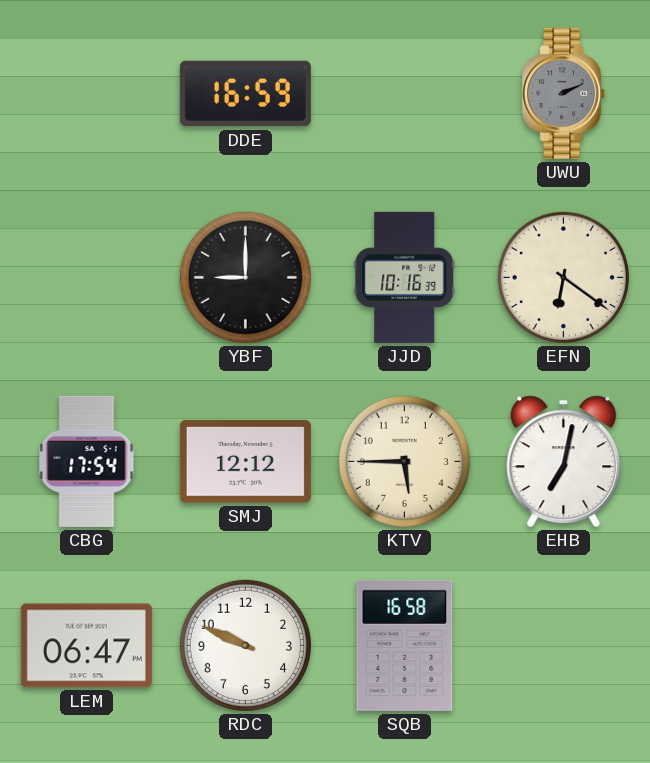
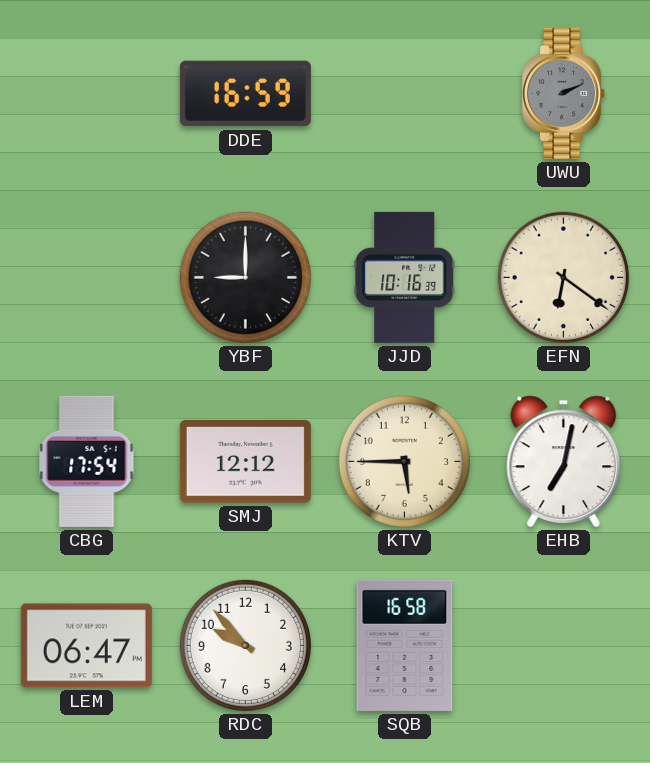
RDC: 9:49 -> 9:53
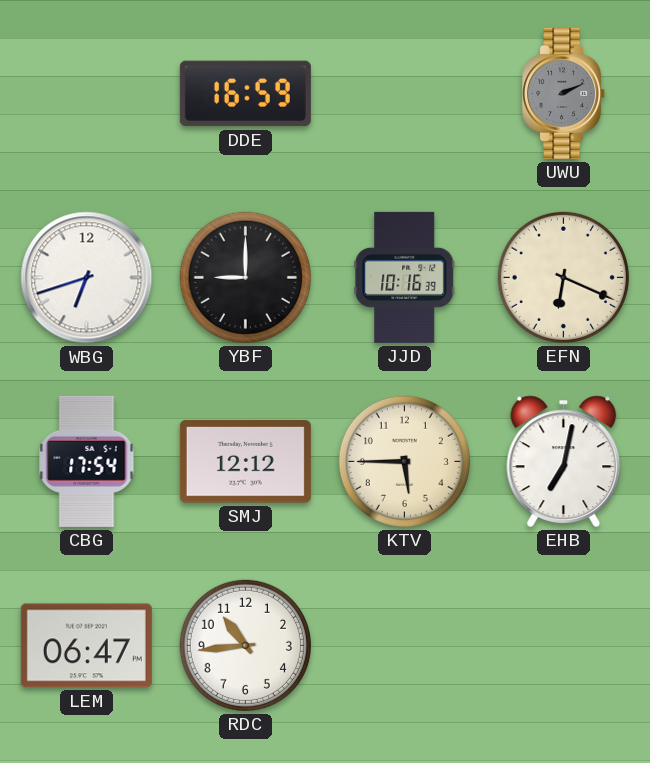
WBG: none -> 6:42
EFN: 6:21 -> 6:19
RDC: 9:53 -> 10:44
SQB: 16:58 -> none
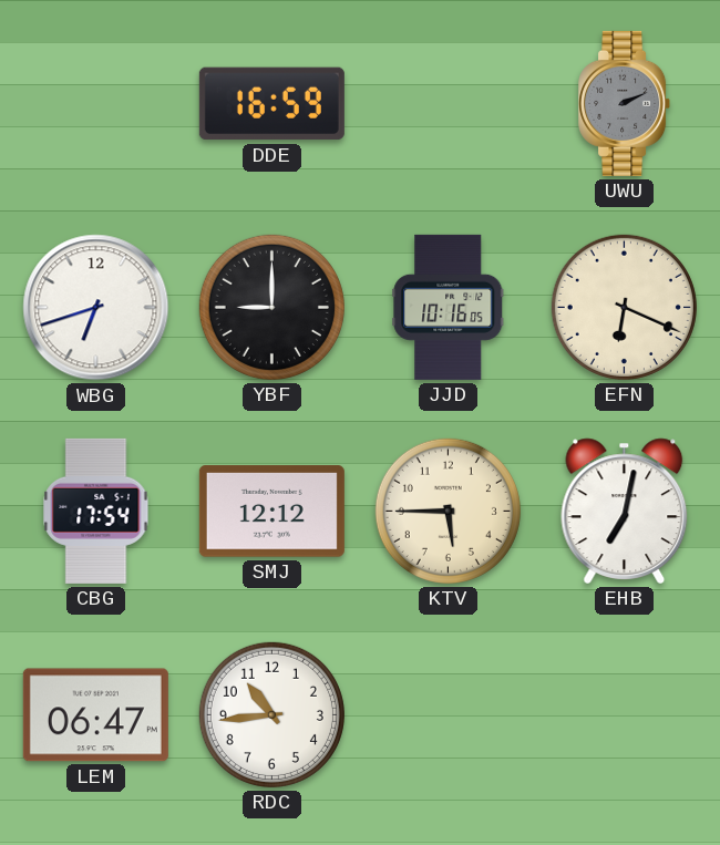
JJD: 10:16:39 -> 10:16:05
